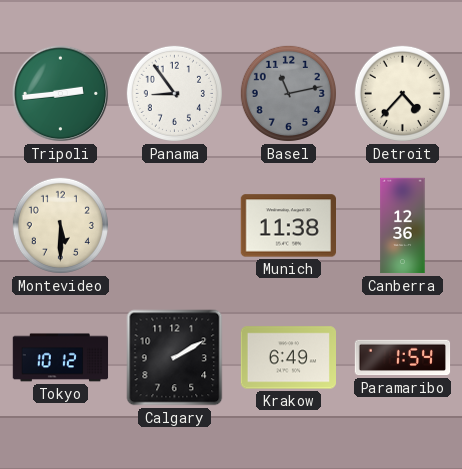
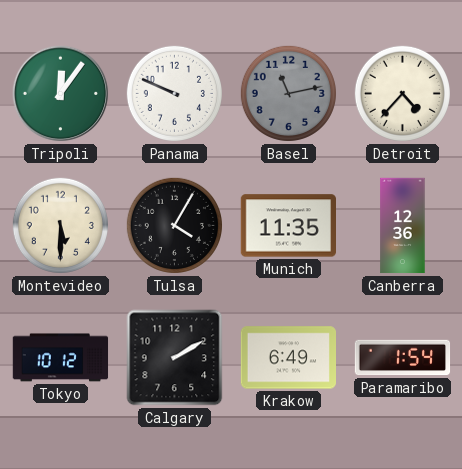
Tripoli: 2:44 -> 12:06
Panama: 8:54 -> 9:49
Tulsa: none -> 4:05
Munich: 11:38 -> 11:35
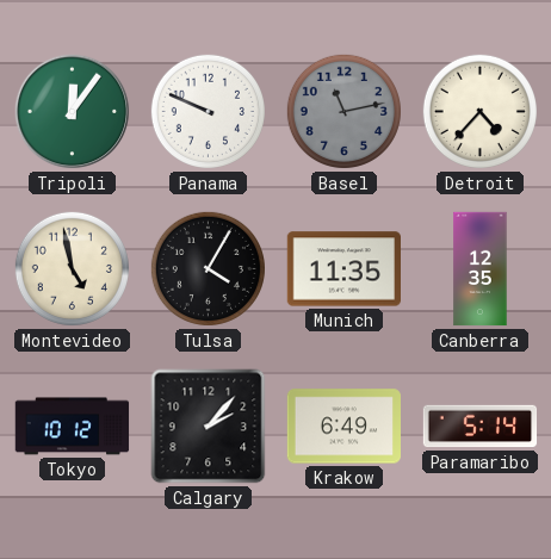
Montevideo: 5:30 -> 4:58
Canberra: 12:36 -> 12:35
Calgary: 2:10 -> 2:07
Paramaribo: 1:54 -> 5:14
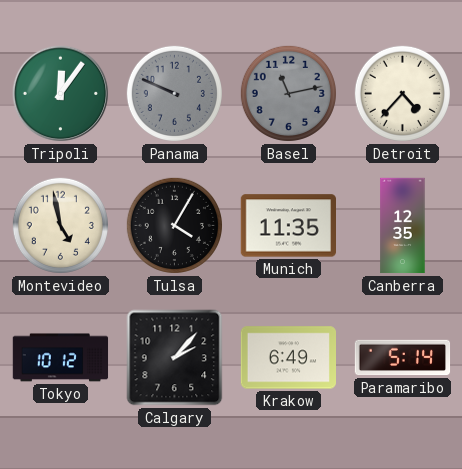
Panama dial: white -> grey
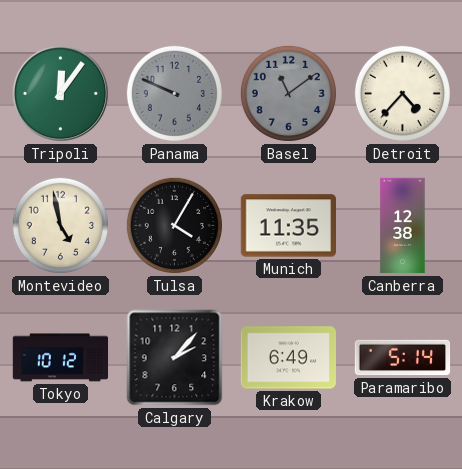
Basel: 11:13 -> 11:09
Canberra: 12:35 -> 12:38
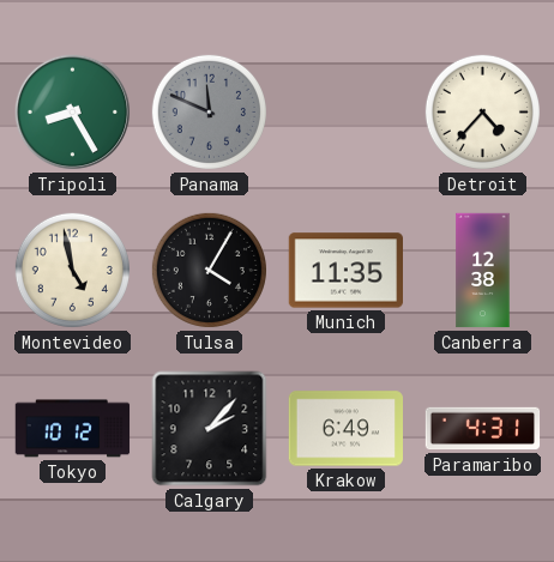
Tripoli: 12:06 -> 8:25
Panama: 9:49 -> 11:49
Basel: 11:09 -> none
Paramaribo: 5:14 -> 4:31
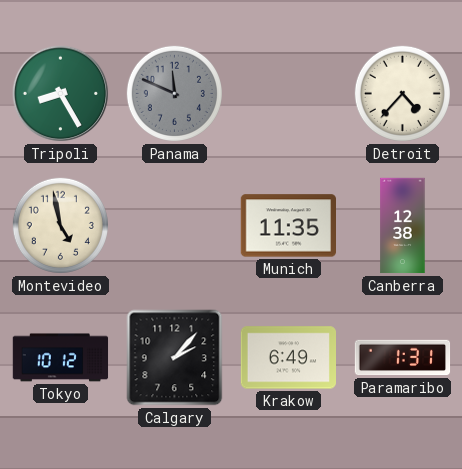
Tulsa: 4:05 -> none
Paramaribo: 4:31 -> 1:31
